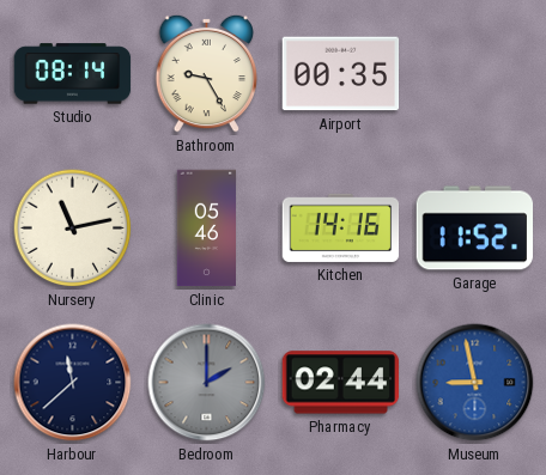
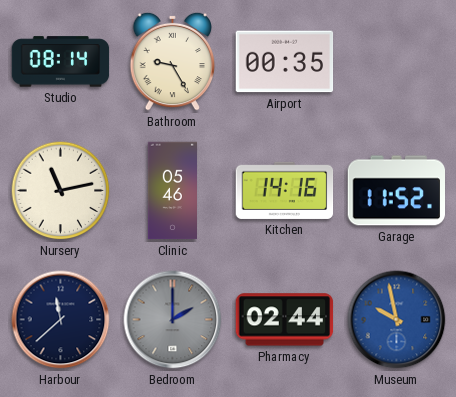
Museum: 8:58 -> 9:58
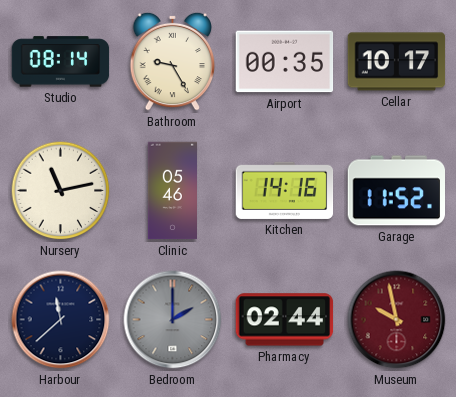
Cellar: none -> 10:17
Museum dial: blue -> burgundy
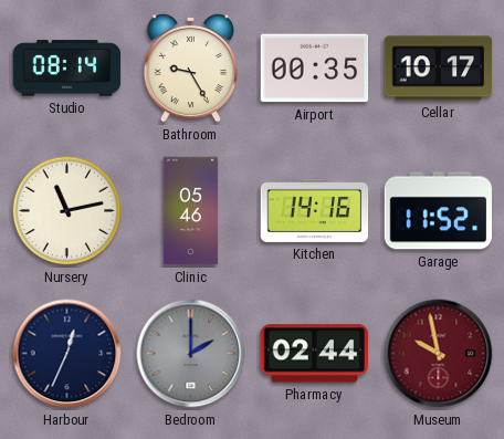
Harbour: 11:38 -> 12:34
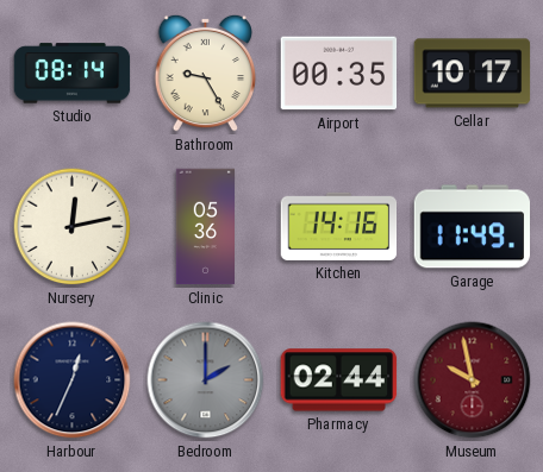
Nursery: 11:13 -> 12:13
Clinic: 05:46 -> 05:36
Garage: 11:52 -> 11:49
